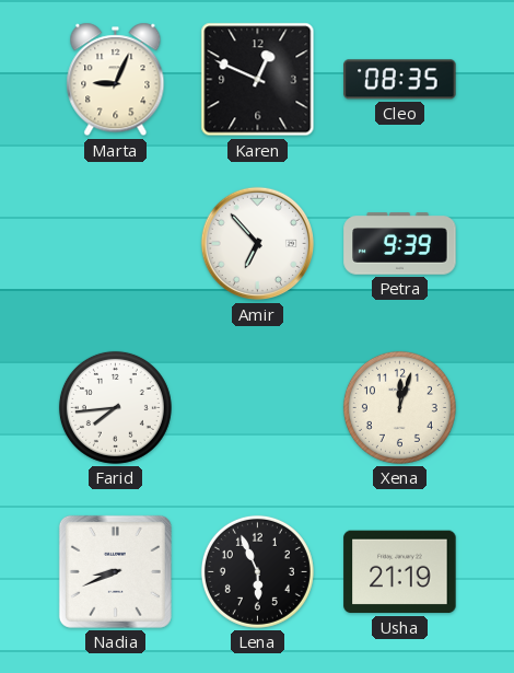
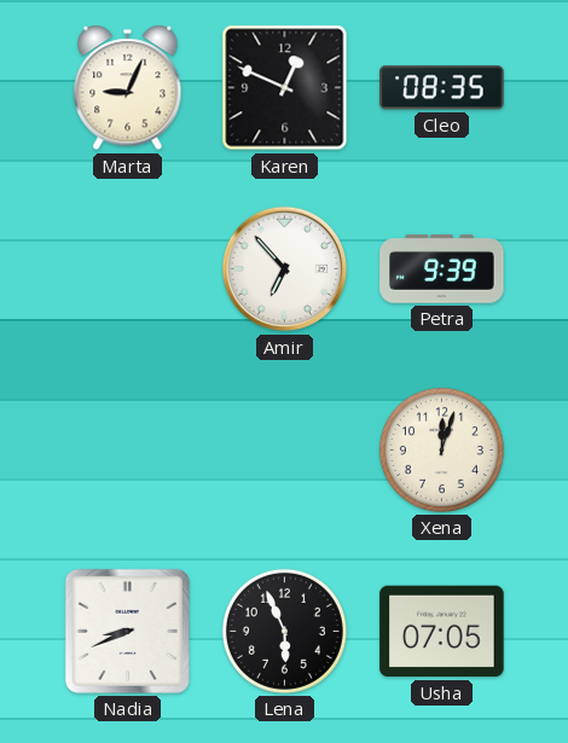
Farid: 7:44 -> none
Usha: 21:19 -> 07:05
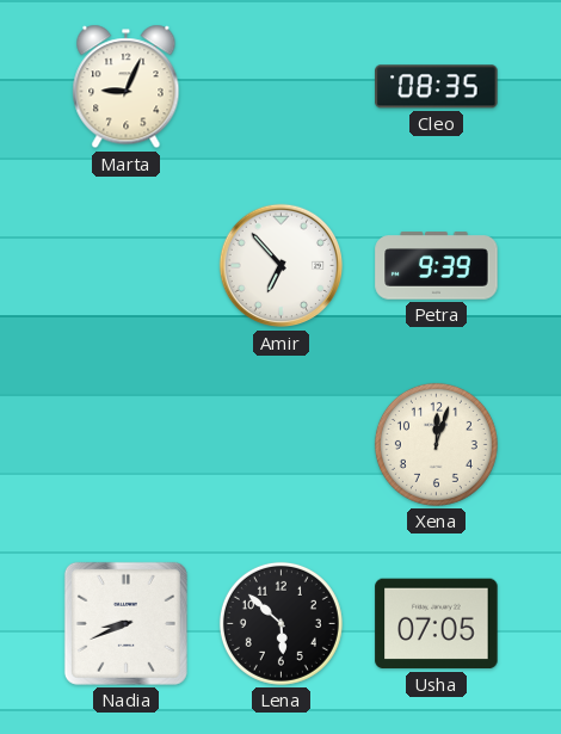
Karen: 12:49 -> none
Lena: 5:56 -> 5:52
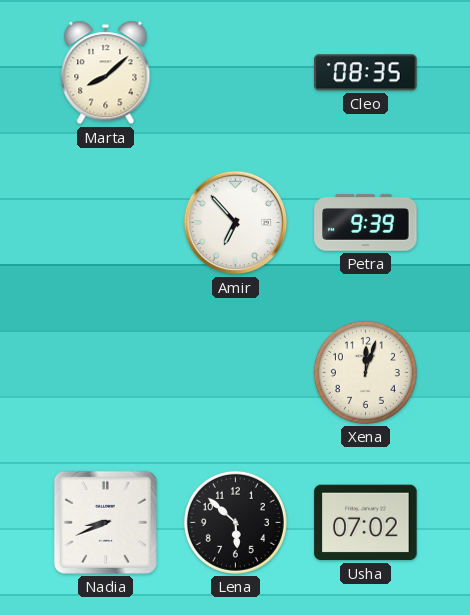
Marta: 9:04 -> 8:08
Usha: 07:05 -> 07:02
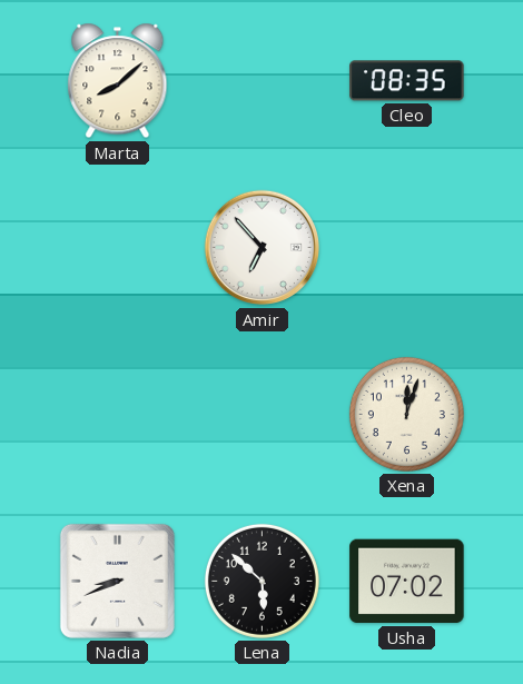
Petra: 9:39 -> none
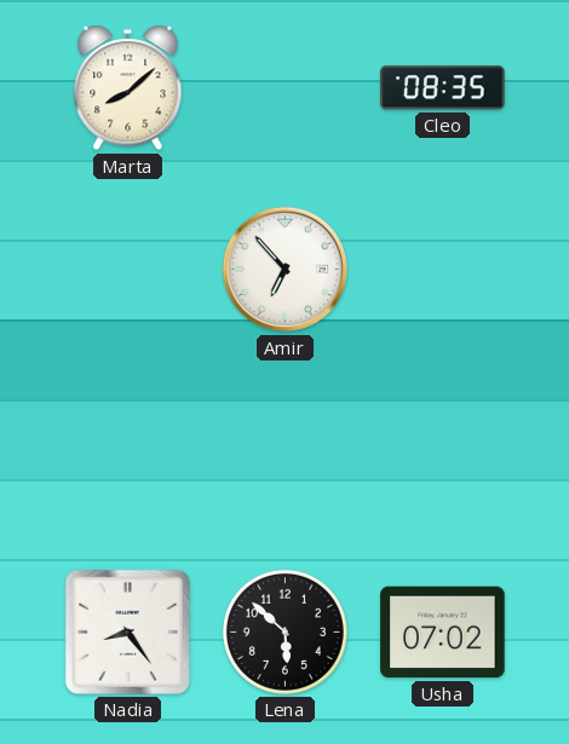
Xena: 12:03 -> none
Nadia: 8:41 -> 8:24
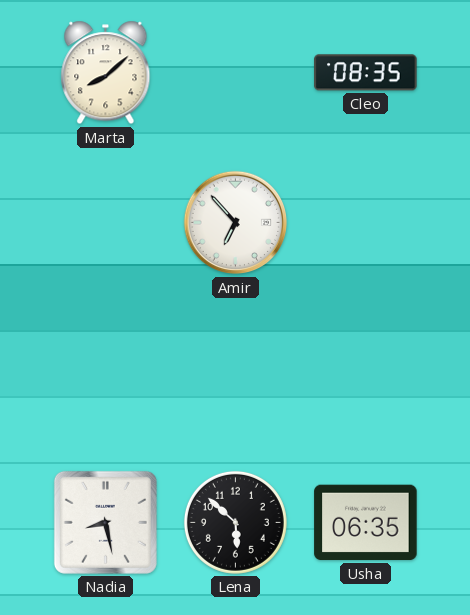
Nadia: 8:24 -> 8:28
Usha: 07:02 -> 06:35
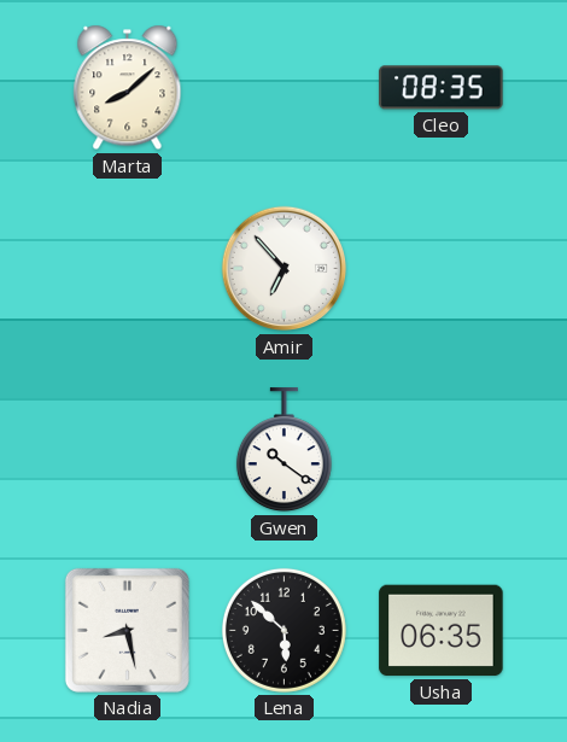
Gwen: none -> 10:21
